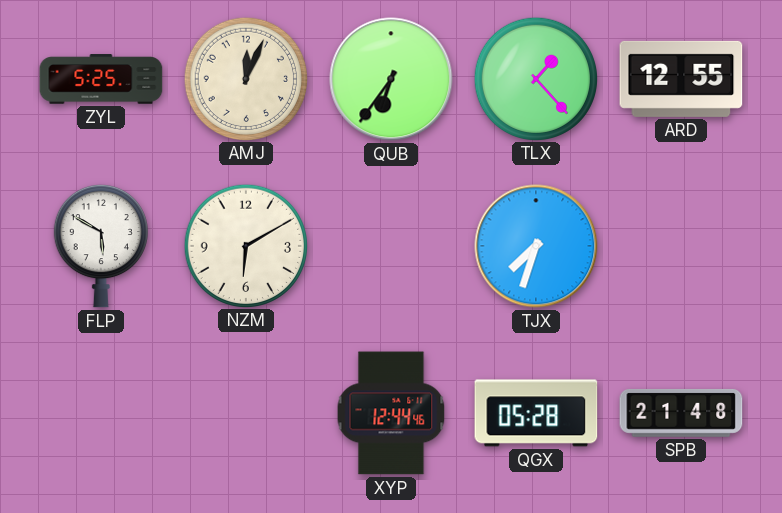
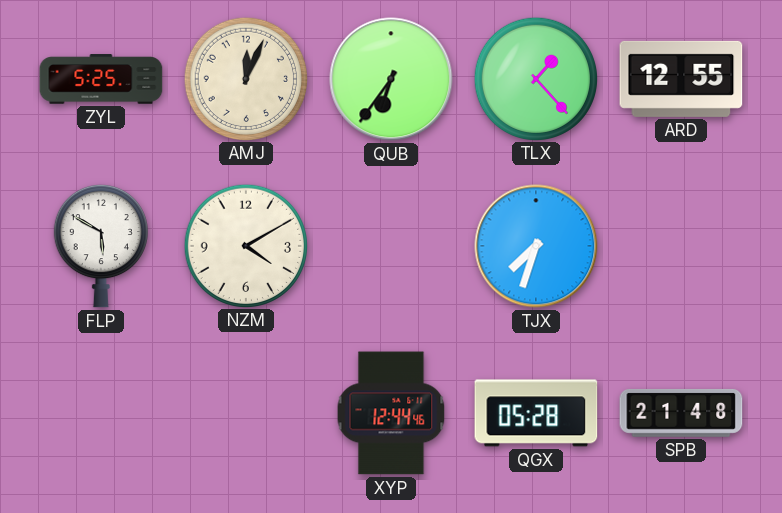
NZM: 6:10 -> 4:10
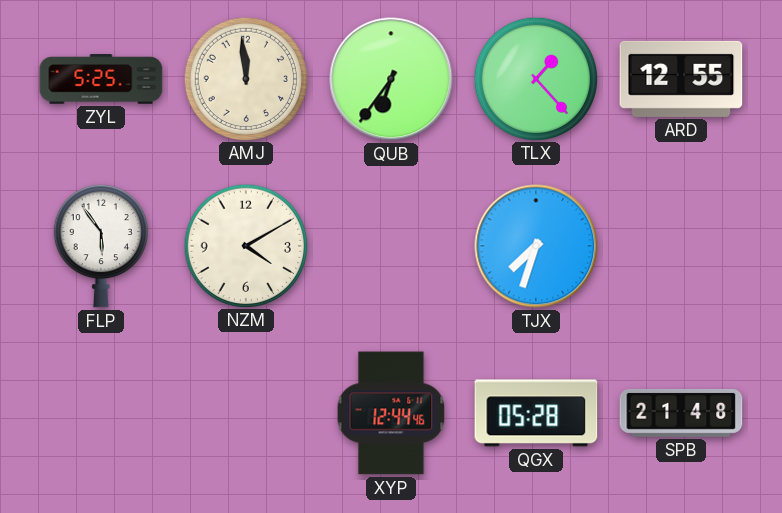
AMJ: 12:04 -> 11:59
FLP: 5:50 -> 5:54
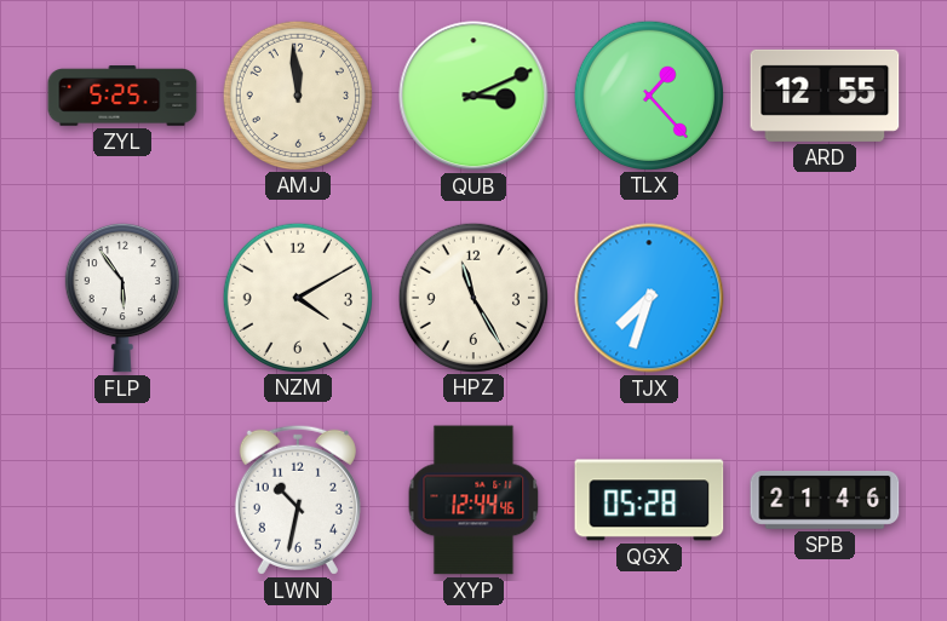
QUB: 6:36 -> 3:11
HPZ: none -> 11:25
LWN: none -> 10:32
SPB: 21:48 -> 21:46
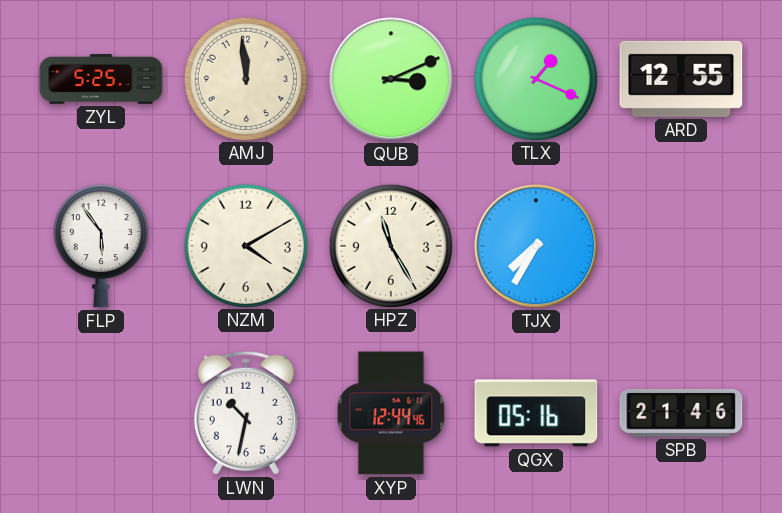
TLX: 1:23 -> 1:19
TJX: 7:33 -> 7:35
QGX: 05:28 -> 05:16
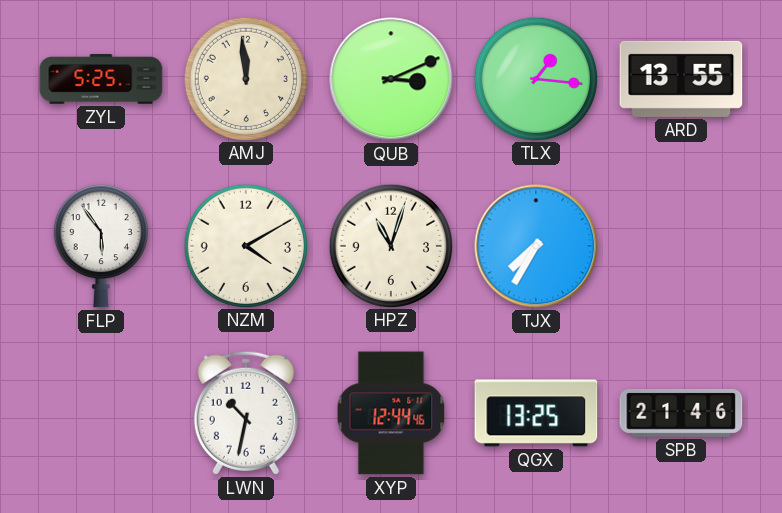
TLX: 1:19 -> 1:16
ARD: 12:55 -> 13:55
HPZ: 11:25 -> 11:03
QGX: 05:16 -> 13:25
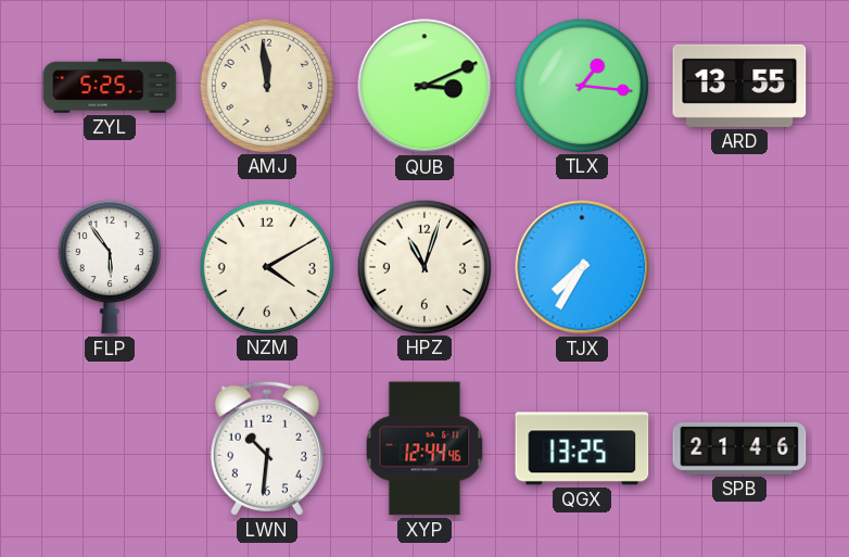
LWN: 10:32 -> 10:31
